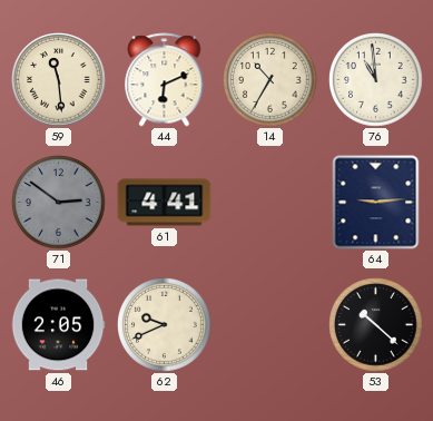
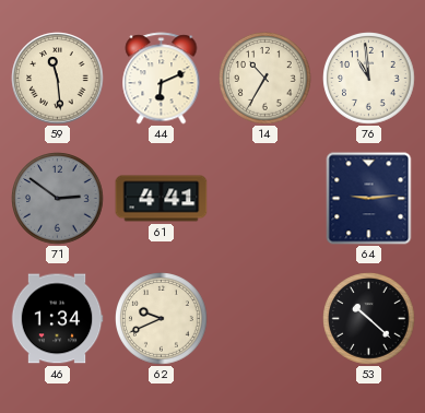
46: 2:05 -> 1:34
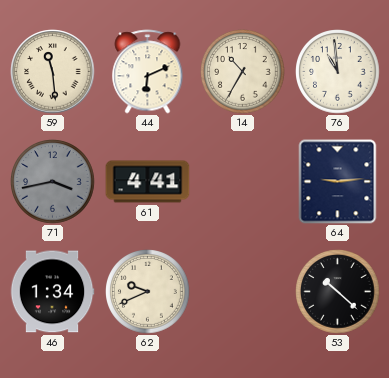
71: 2:51 -> 3:43
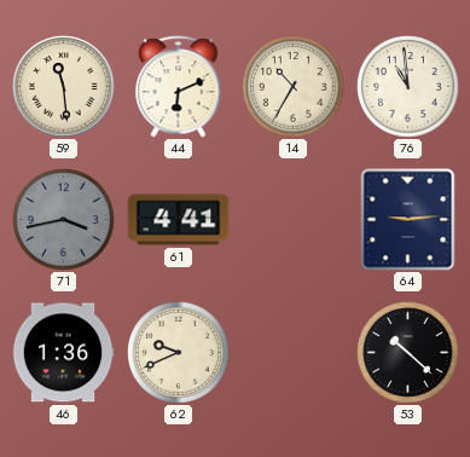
46: 1:34 -> 1:36
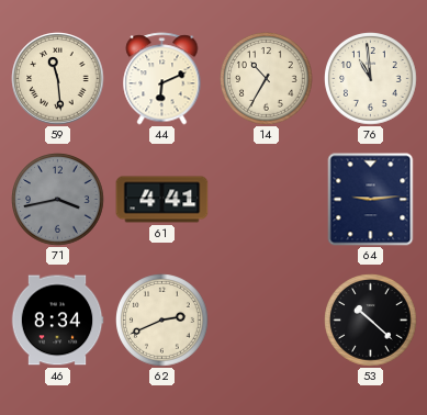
46: 1:36 -> 8:34
62: 9:41 -> 2:41
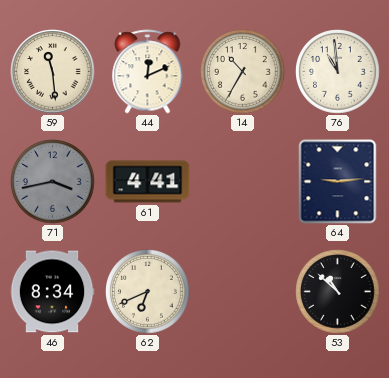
44: 6:11 -> 12:11
62: 2:41 -> 6:41
53: 10:22 -> 10:52
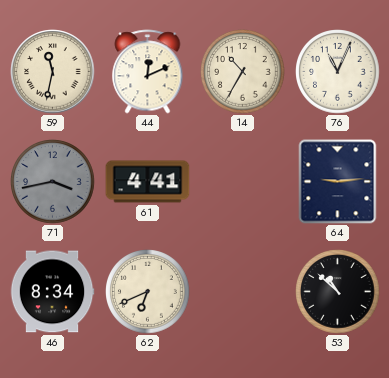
59: 11:29 -> 11:32
76: 10:59 -> 11:04
